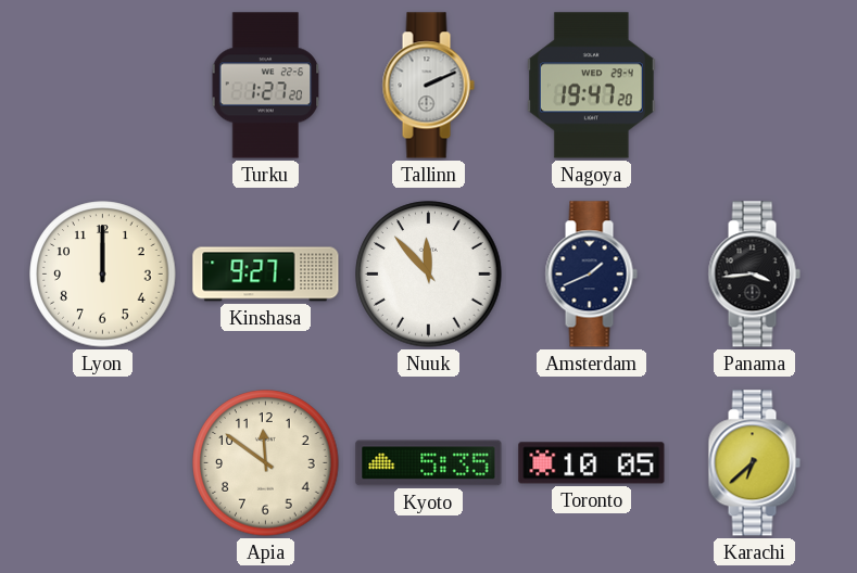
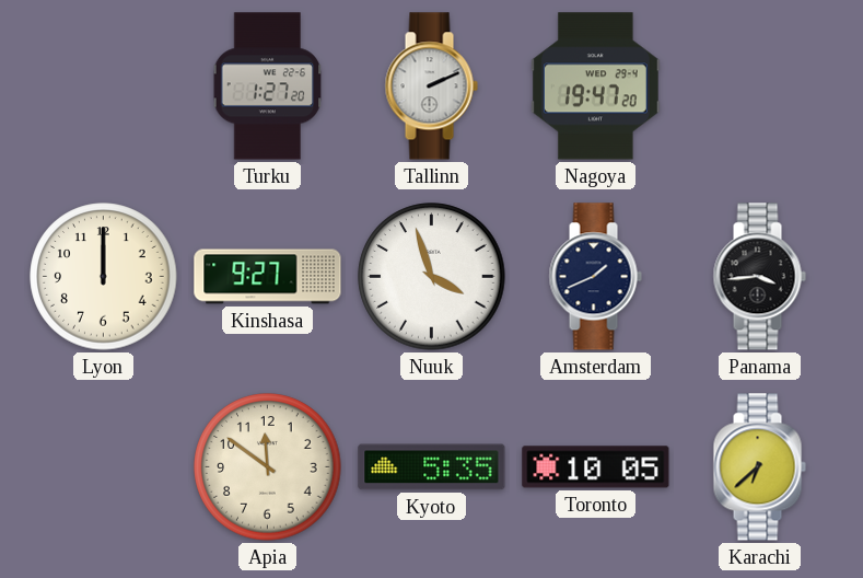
Nuuk: 11:53 -> 3:57
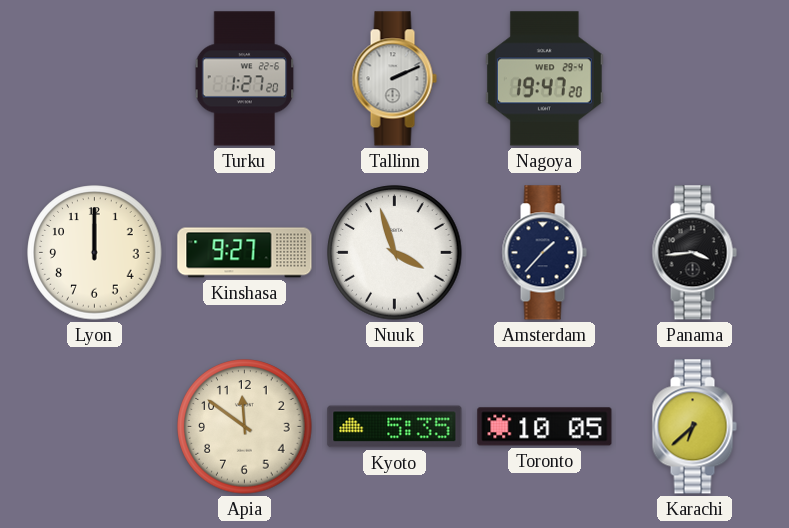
Amsterdam: 1:41 -> 1:37
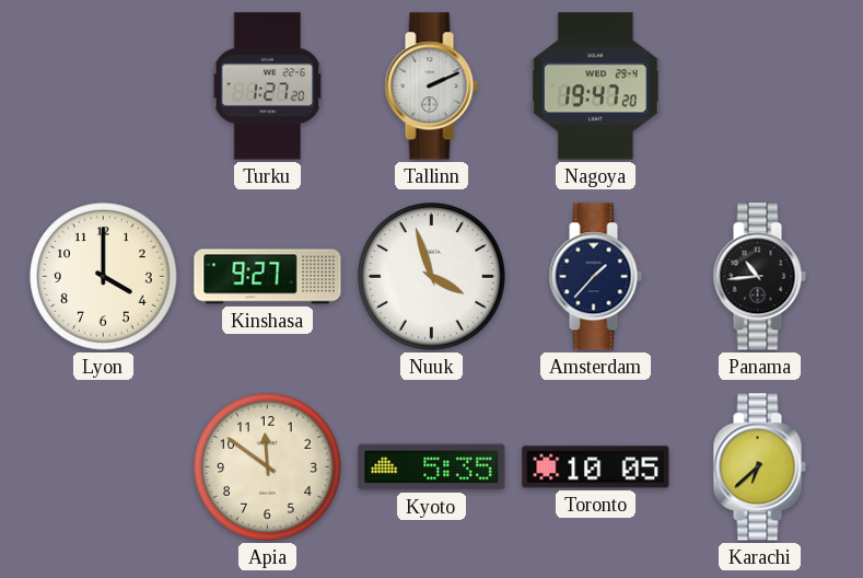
Lyon: 12:00 -> 4:00
Panama: 3:44 -> 10:44
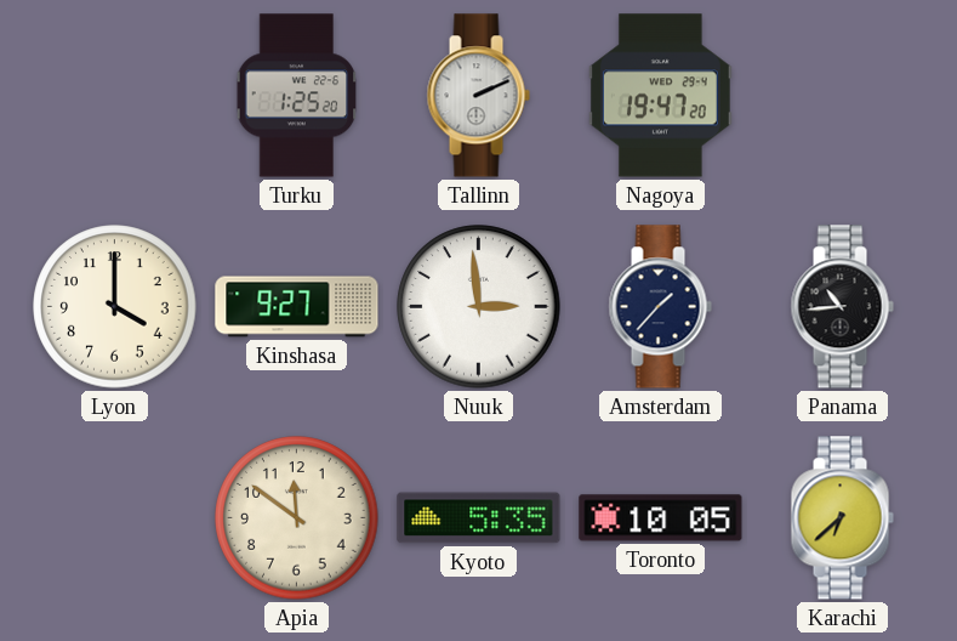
Turku: 1:27 -> 1:25
Nuuk: 3:57 -> 2:59
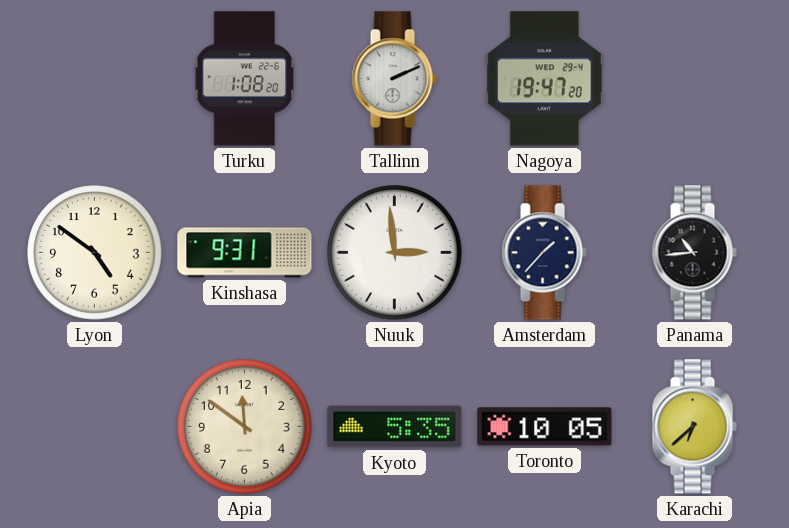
Turku: 1:25 -> 1:08
Lyon: 4:00 -> 4:51
Kinshasa: 9:27 -> 9:31
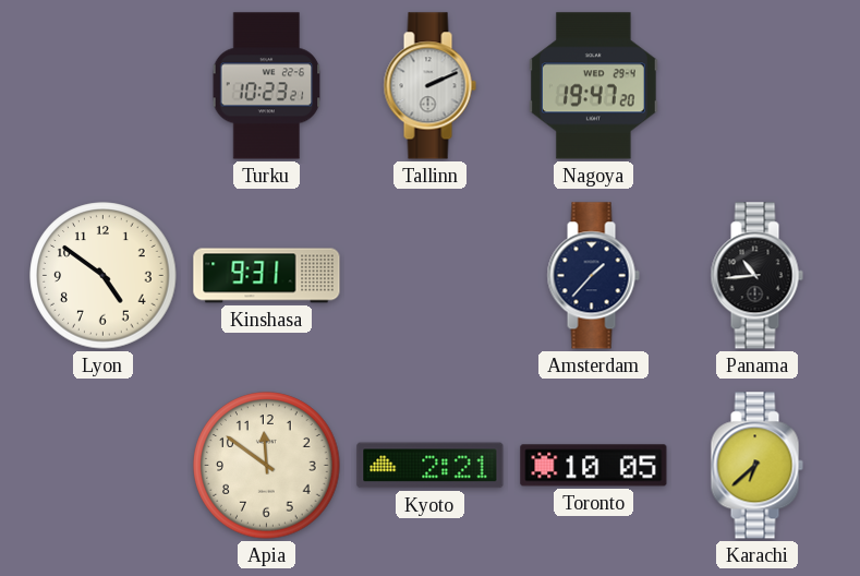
Turku: 1:08 -> 10:23
Nuuk: 2:59 -> none
Kyoto: 5:35 -> 2:21
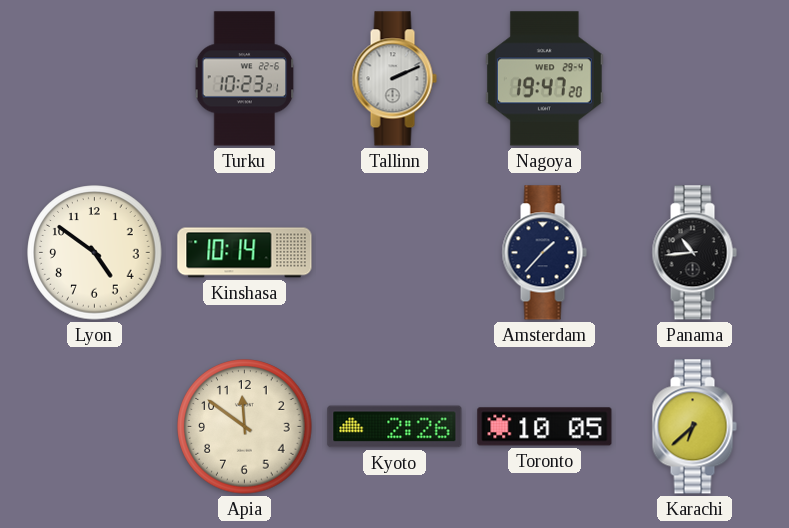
Kinshasa: 9:31 -> 10:14
Kyoto: 2:21 -> 2:26
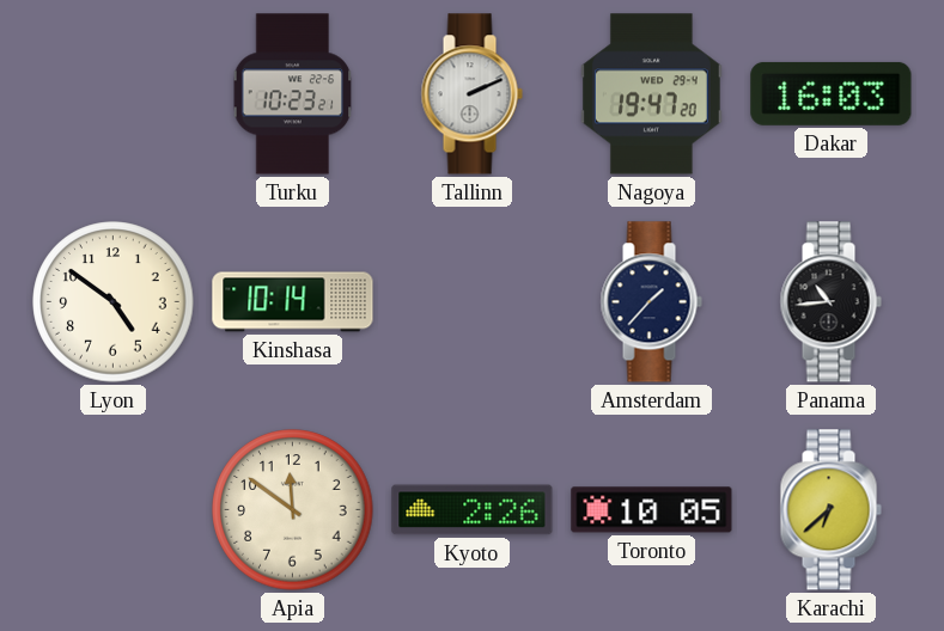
Dakar: none -> 16:03
